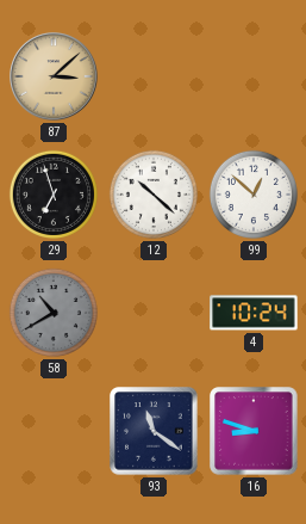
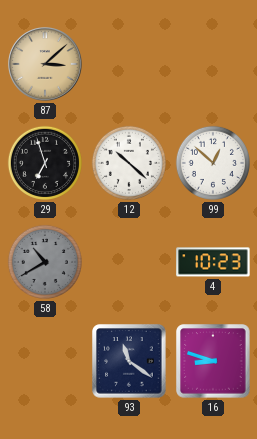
4: 10:24 -> 10:23
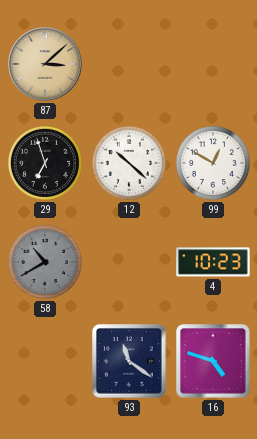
99: 12:52 -> 12:50
16: 8:48 -> 4:48
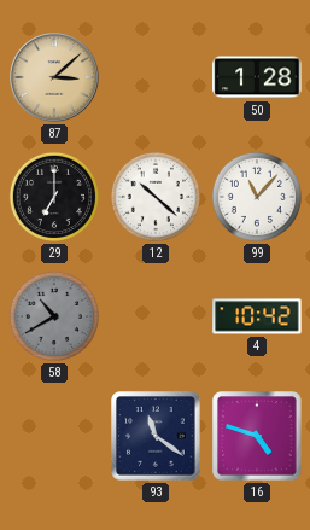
50: none -> 1:28
29: 6:57 -> 7:00
99: 12:50 -> 11:07
4: 10:23 -> 10:42
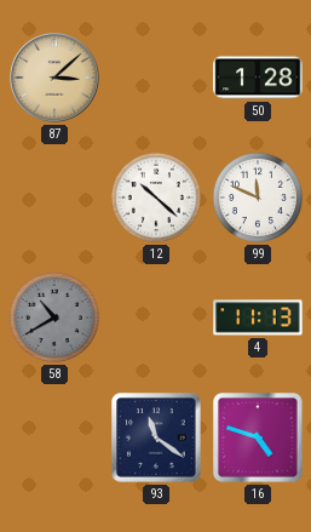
29: 7:00 -> none
99: 11:07 -> 11:49
4: 10:42 -> 11:13
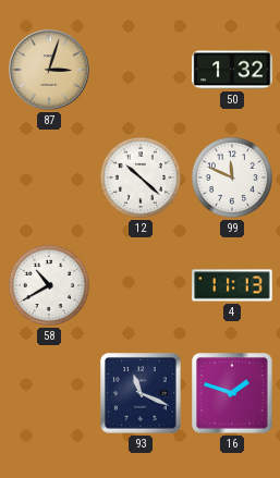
87: 3:08 -> 3:03
50: 1:28 -> 1:32
58 dial: grey -> white
93: 11:21 -> 11:19
16: 4:48 -> 1:48
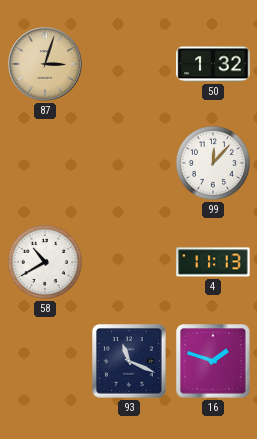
12: 10:22 -> none
99: 11:49 -> 12:07
